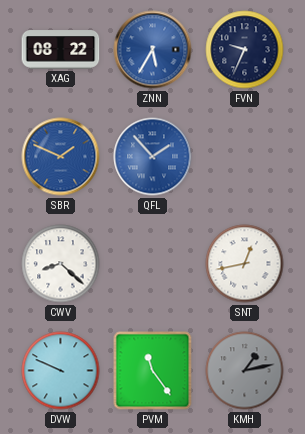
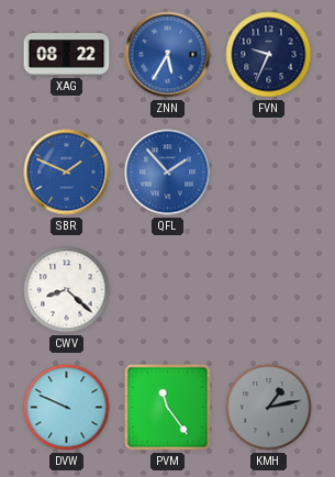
SNT: 12:43 -> none
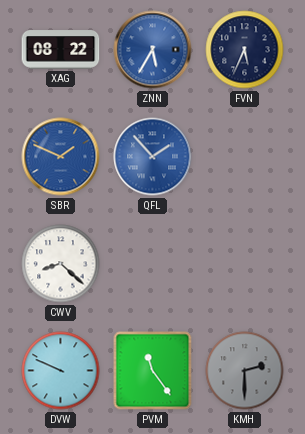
FVN: 9:34 -> 5:34
KMH: 1:13 -> 2:30
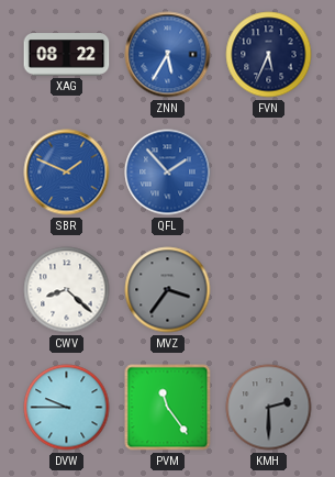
MVZ: none -> 3:36
DVW: 9:49 -> 9:45
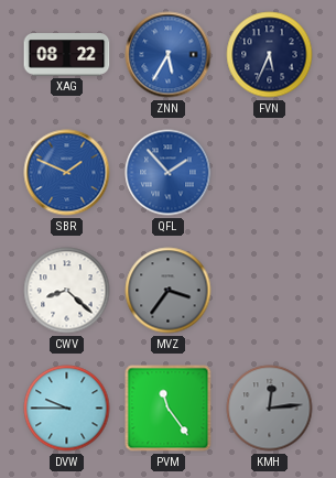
KMH: 2:30 -> 12:14
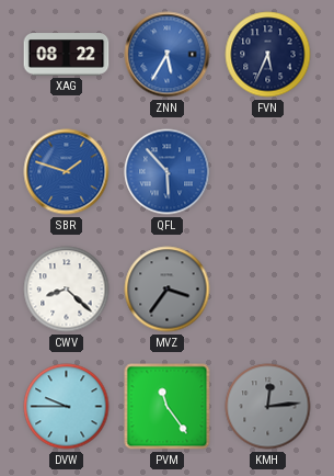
SBR: 1:49 -> 1:48
QFL: 1:53 -> 5:53
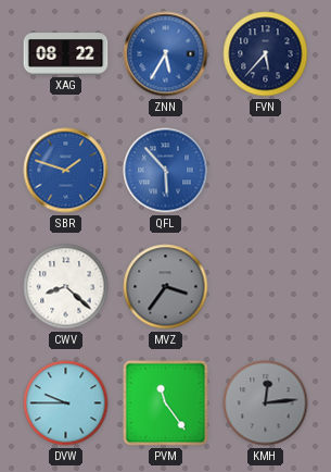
FVN: 5:34 -> 5:37
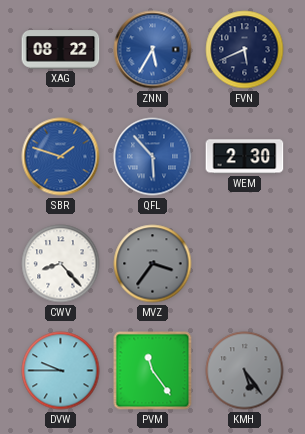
FVN: 5:37 -> 5:41
WEM: none -> 2:30
CWV: 8:22 -> 8:23
KMH: 12:14 -> 5:24
